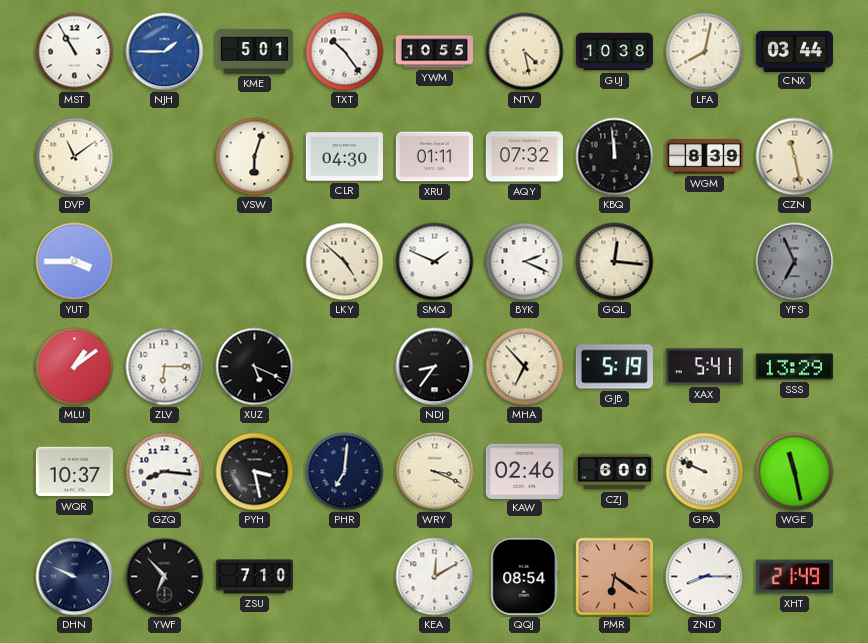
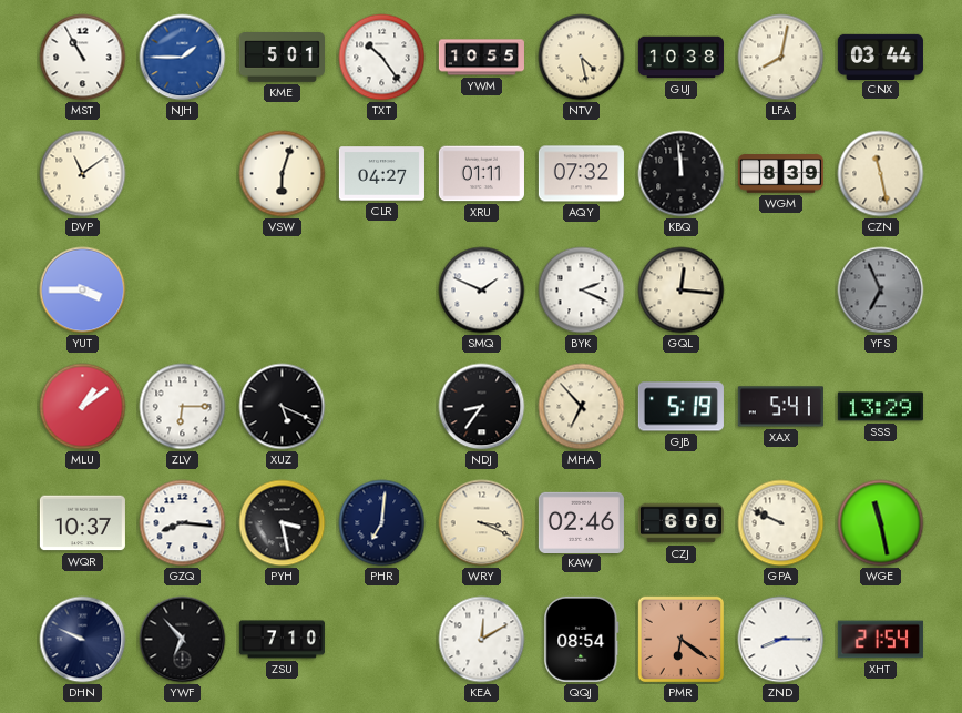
CLR: 04:30 -> 04:27
LKY: 4:52 -> none
XHT: 21:49 -> 21:54
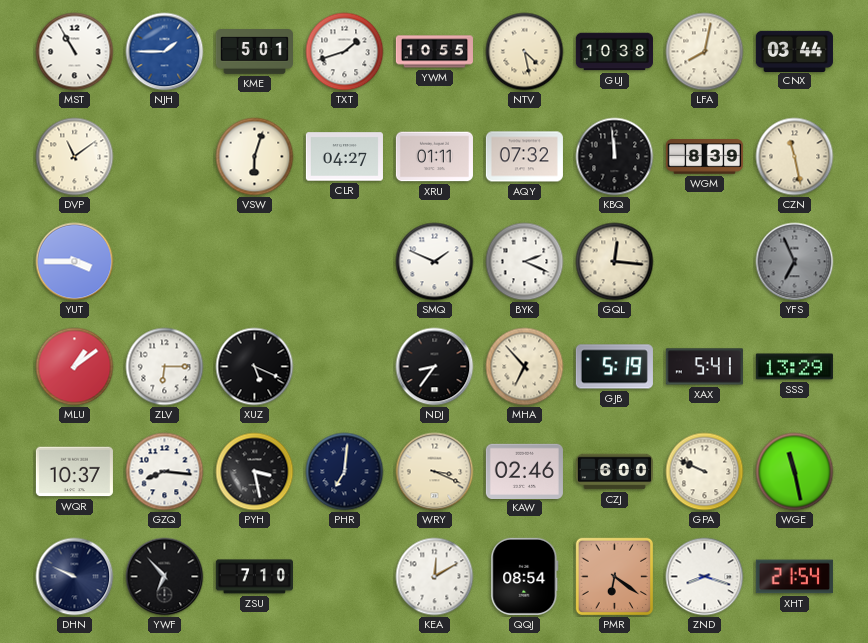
TXT: 10:24 -> 1:42
ZND: 8:15 -> 8:18
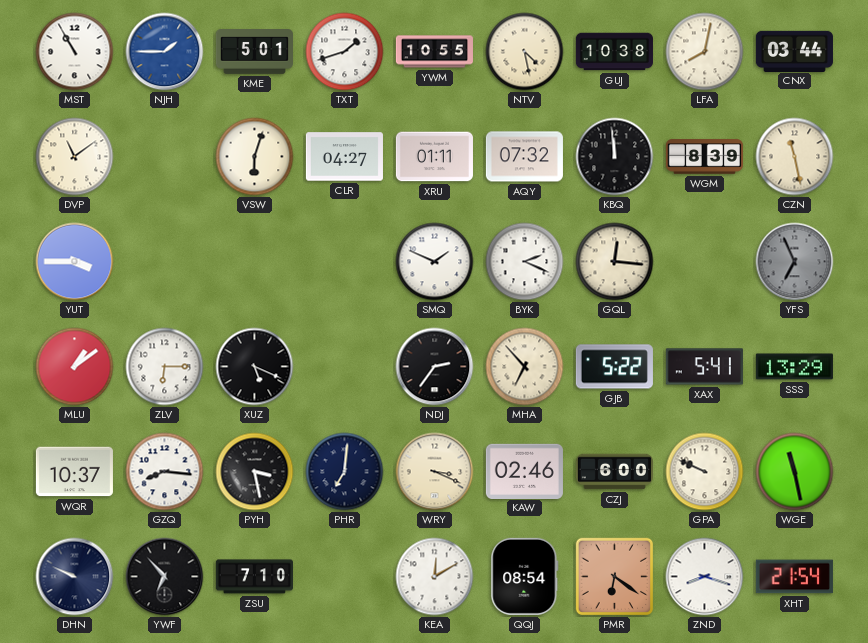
NDJ: 8:36 -> 2:36
GJB: 5:19 -> 5:22
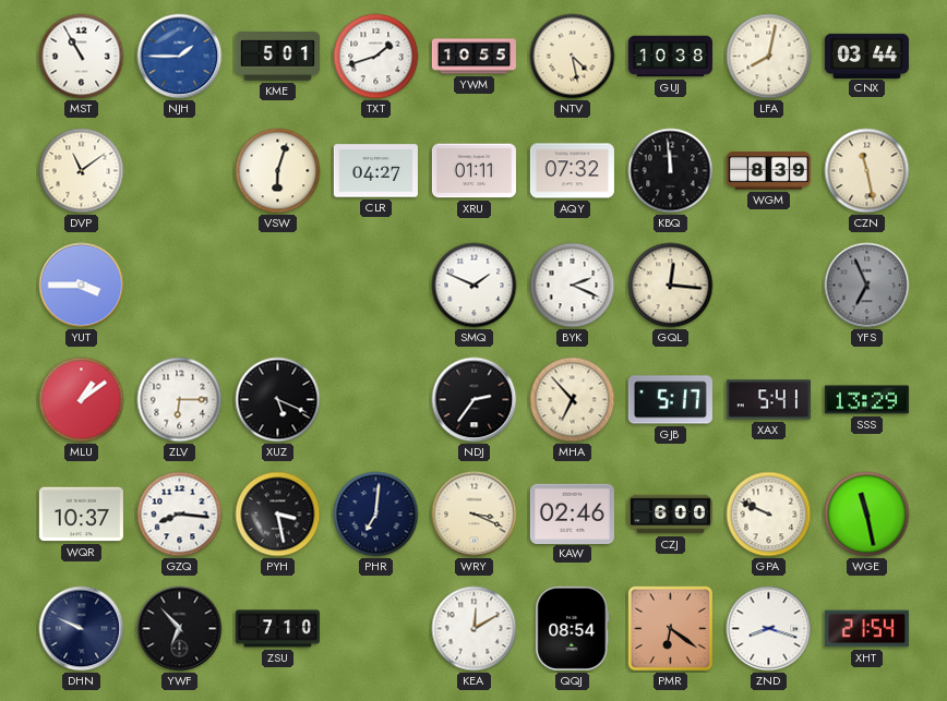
GJB: 5:22 -> 5:17
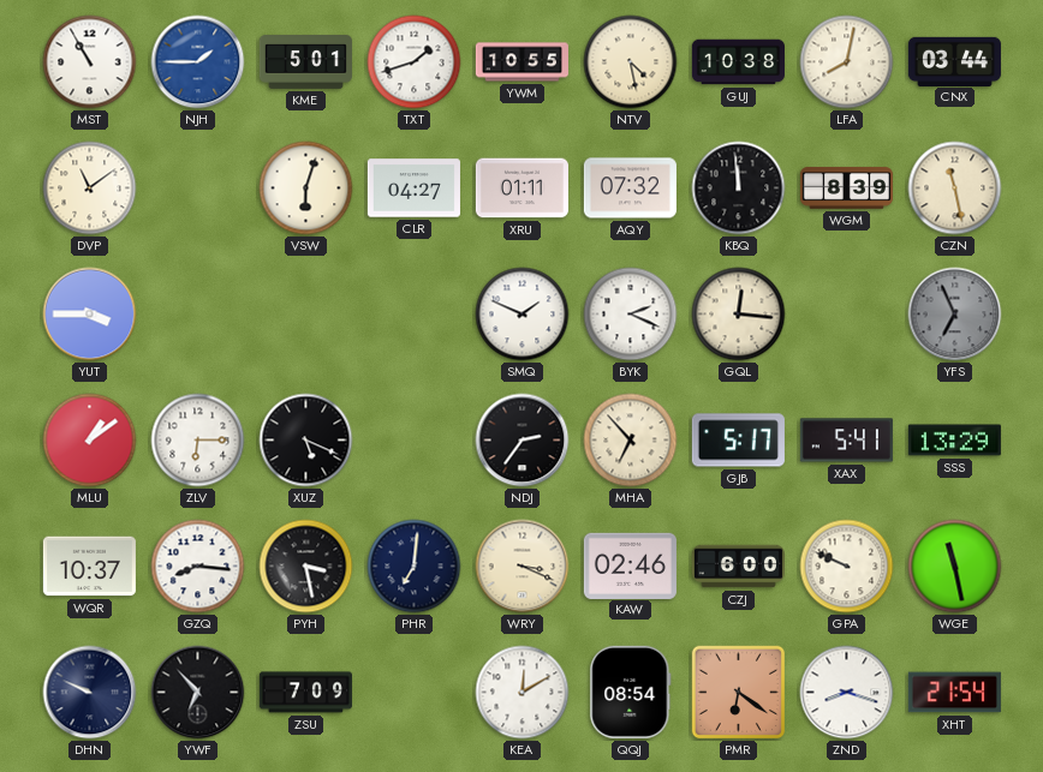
ZSU: 7:10 -> 7:09
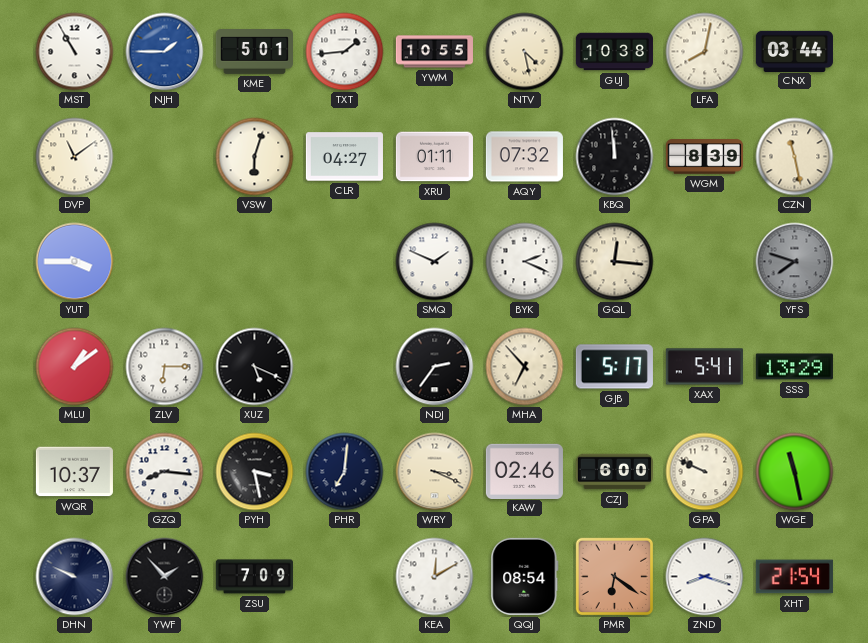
TXT: 1:42 -> 1:44
YFS: 6:56 -> 7:48
YWF: 6:53 -> 1:53
